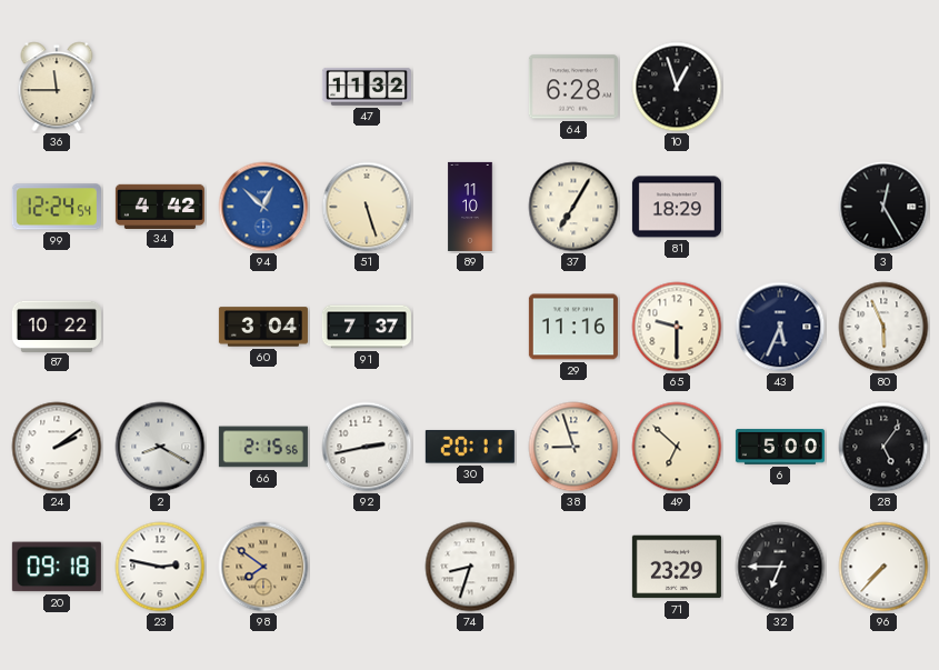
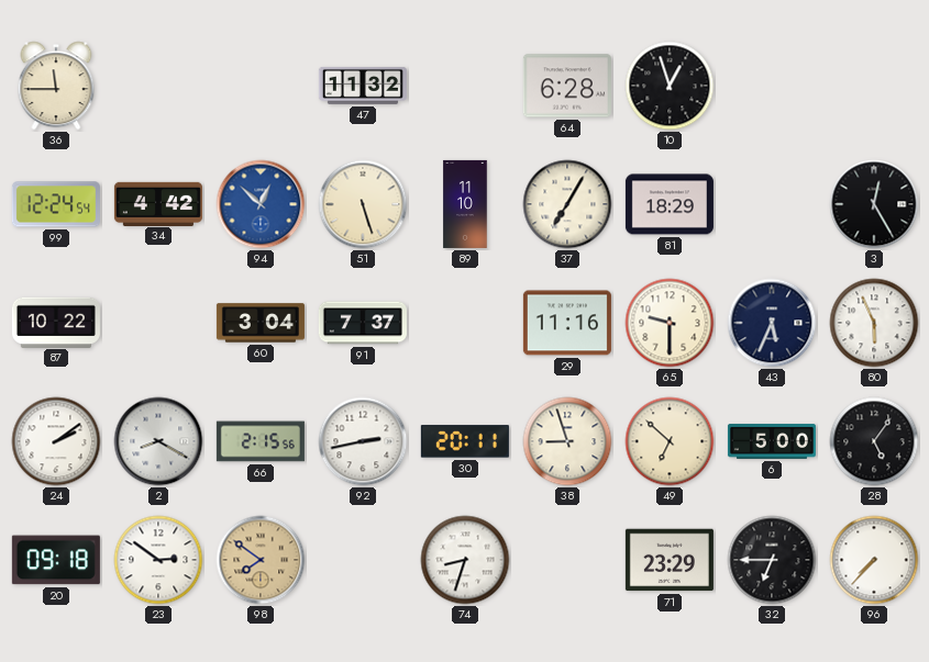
23: 2:47 -> 2:51
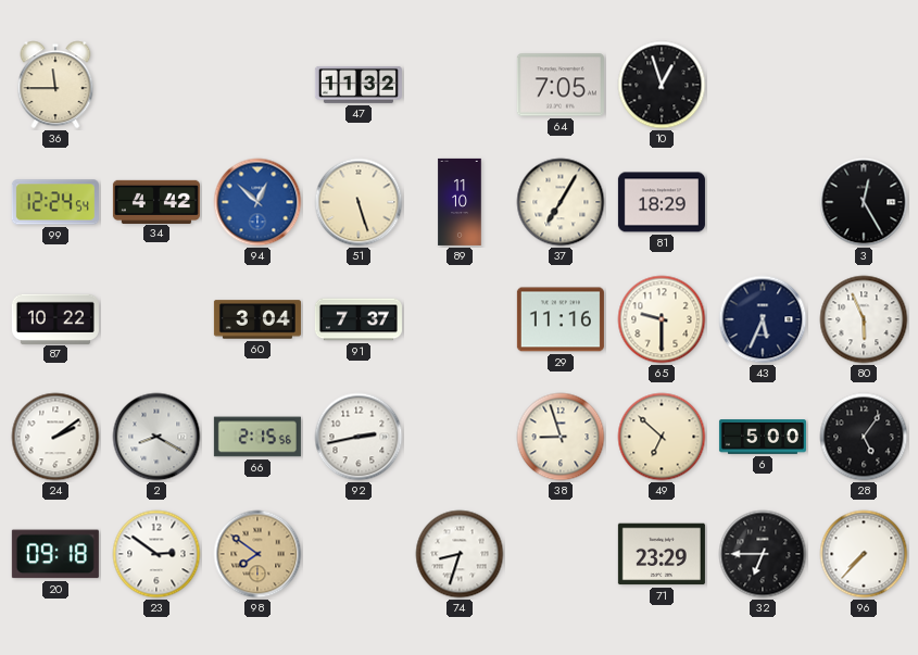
64: 6:28 -> 7:05
30: 20:11 -> none
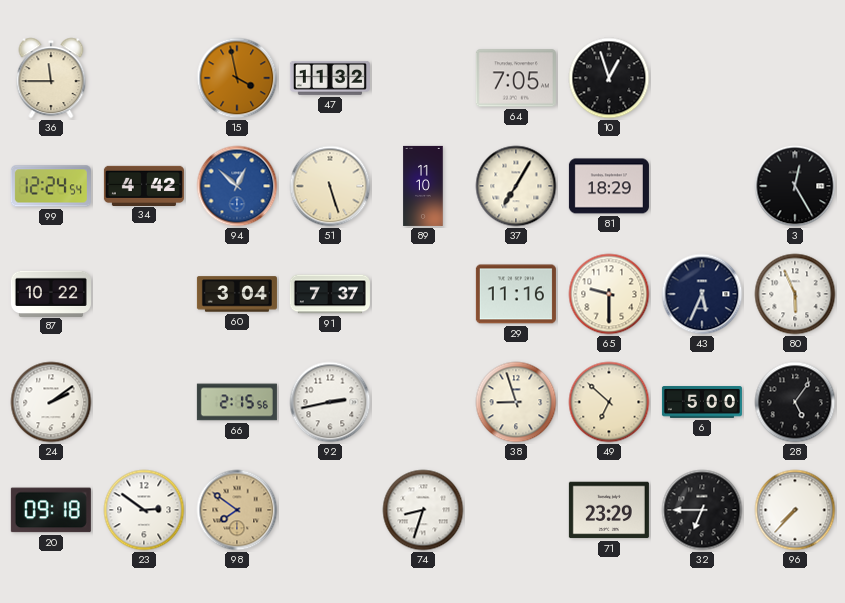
15: none -> 3:58
2: 8:20 -> none
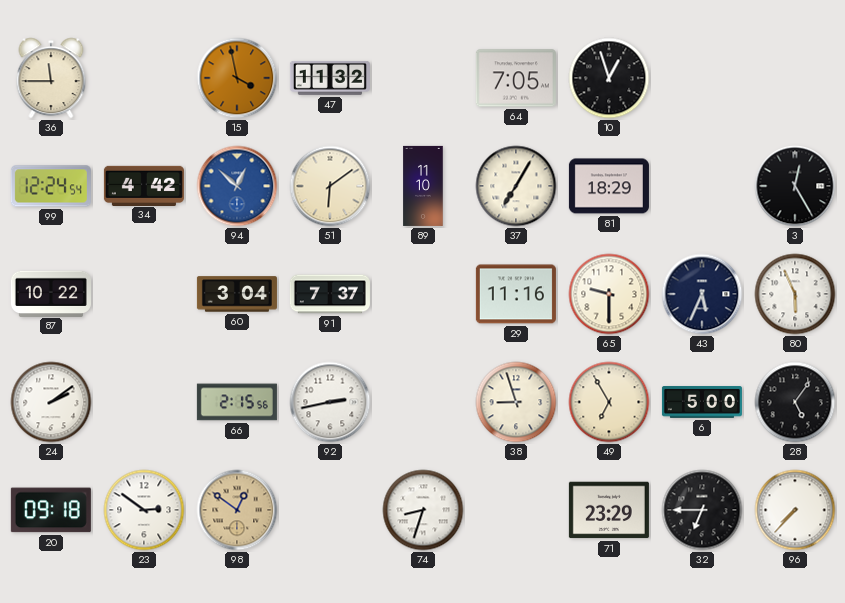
51: 5:27 -> 6:09
49: 6:52 -> 6:55
98: 7:51 -> 12:51
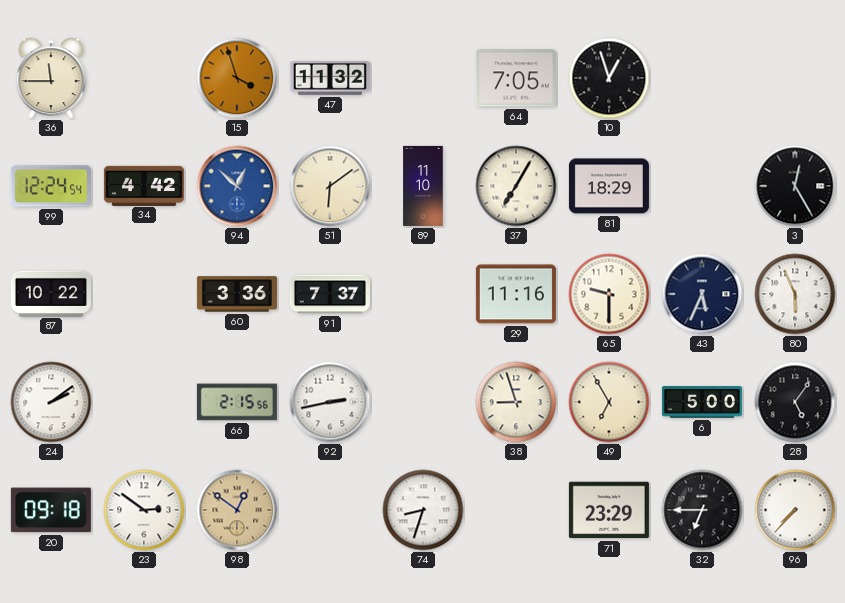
15: 3:58 -> 3:57
60: 3:04 -> 3:36
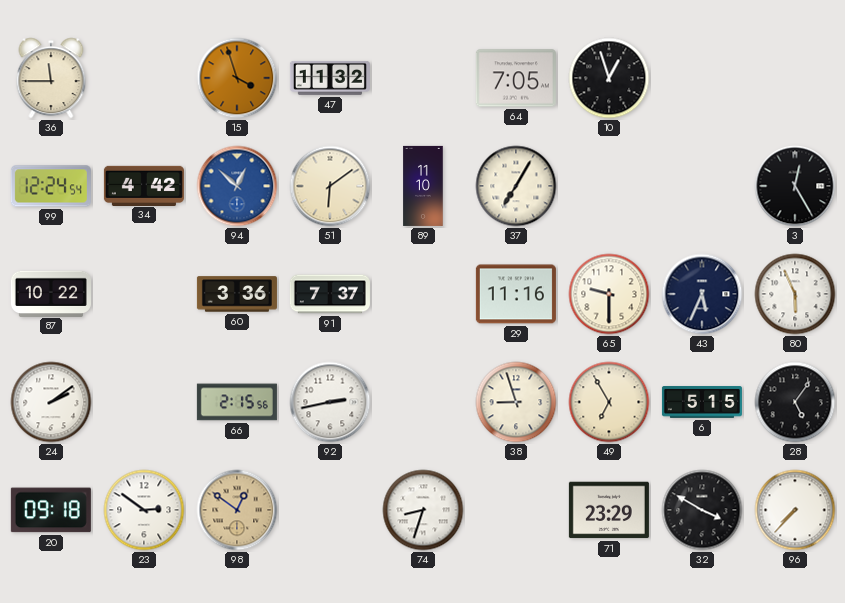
81: 18:29 -> none
6: 5:00 -> 5:15
32: 6:45 -> 3:50
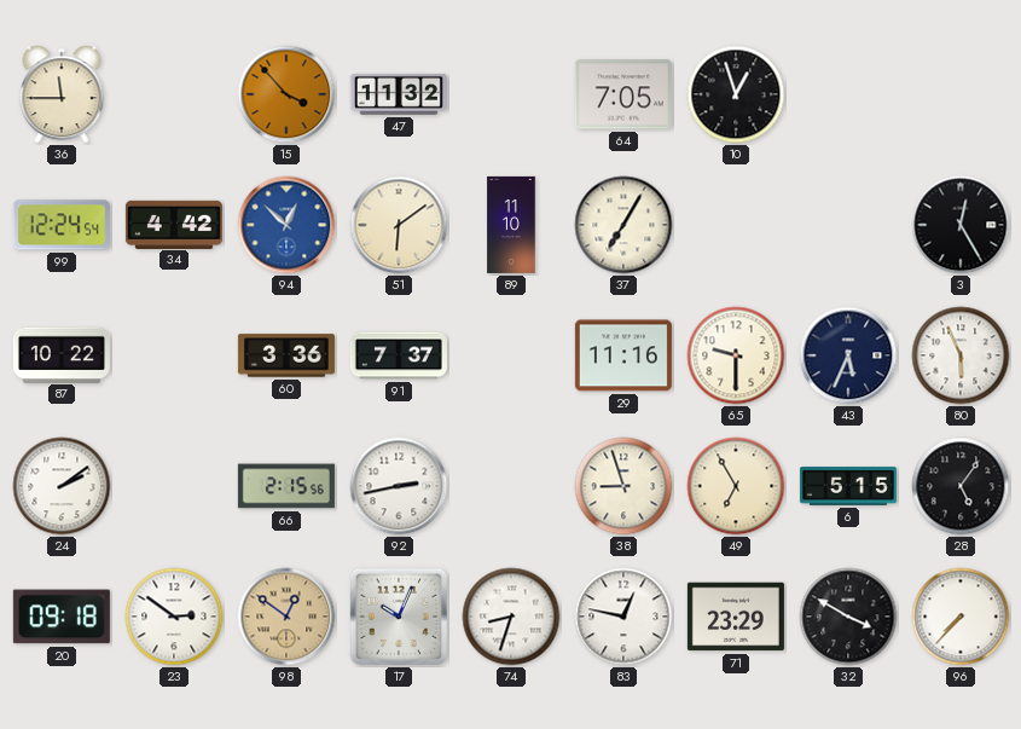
15: 3:57 -> 3:53
17: none -> 10:04
83: none -> 12:47
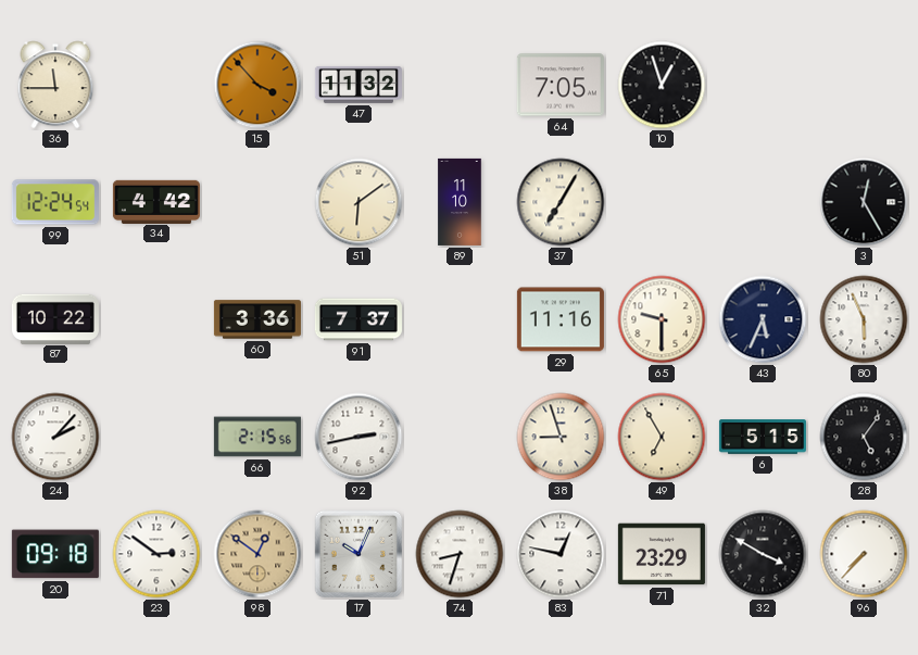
94: 12:52 -> none
24: 2:09 -> 2:07
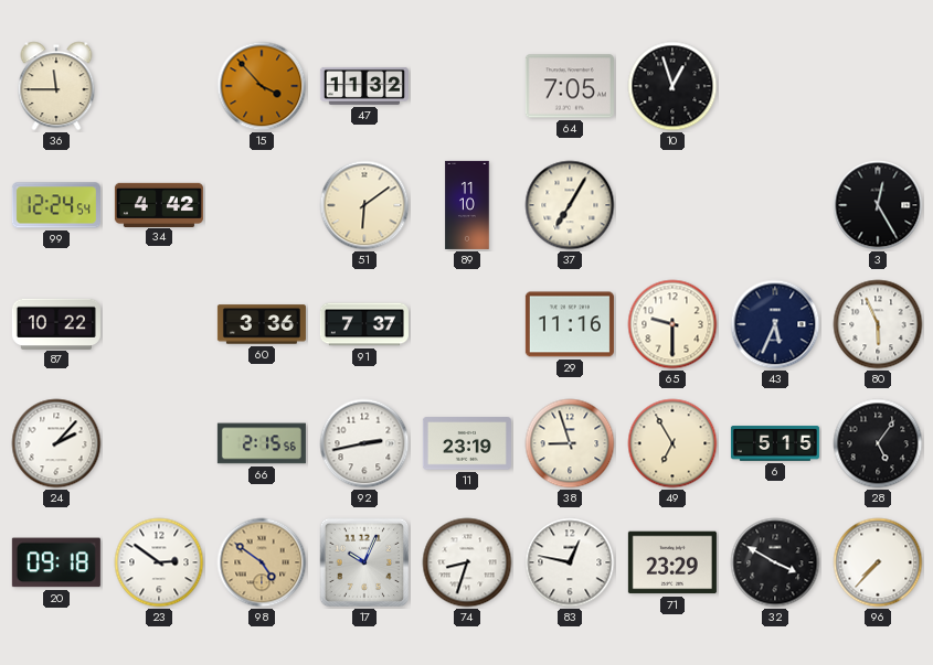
11: none -> 23:19
98: 12:51 -> 4:51
